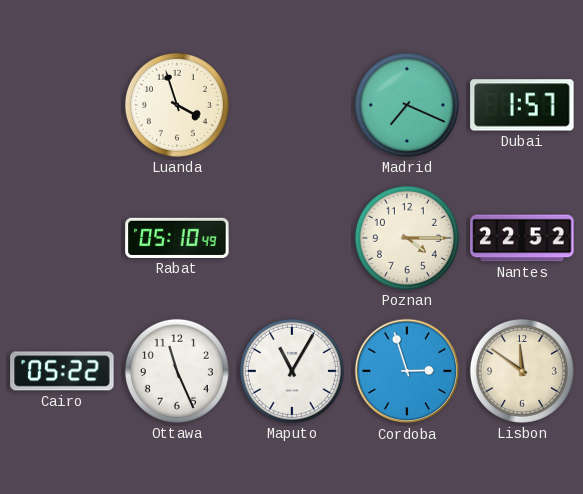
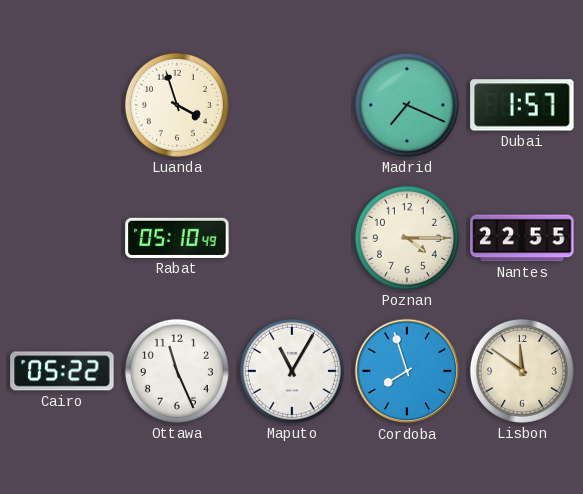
Nantes: 22:52 -> 22:55
Cordoba: 2:57 -> 7:57
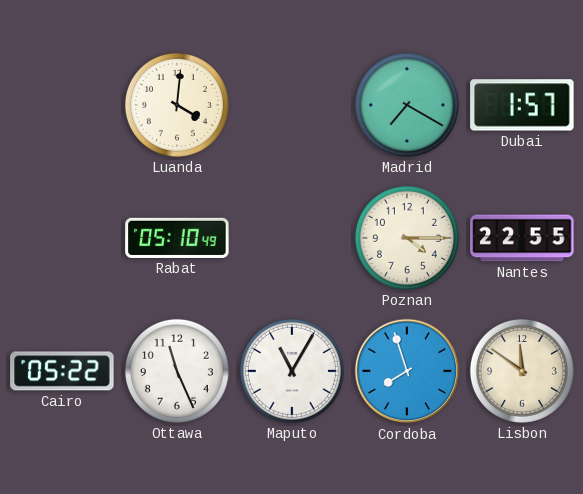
Luanda: 3:57 -> 4:01
Madrid: 7:19 -> 7:20
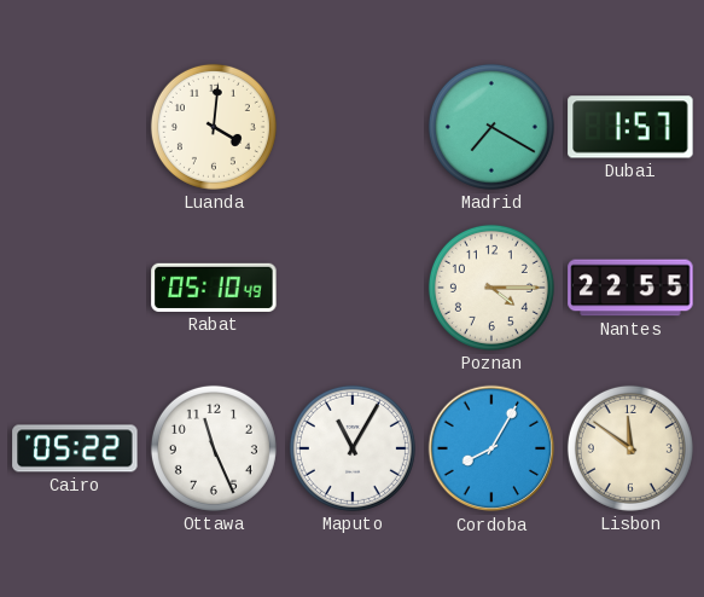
Cordoba: 7:57 -> 8:05
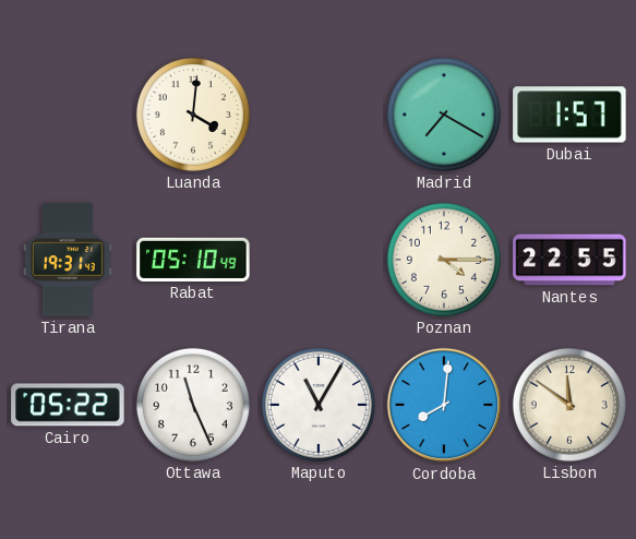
Tirana: none -> 19:31
Cordoba: 8:05 -> 8:01
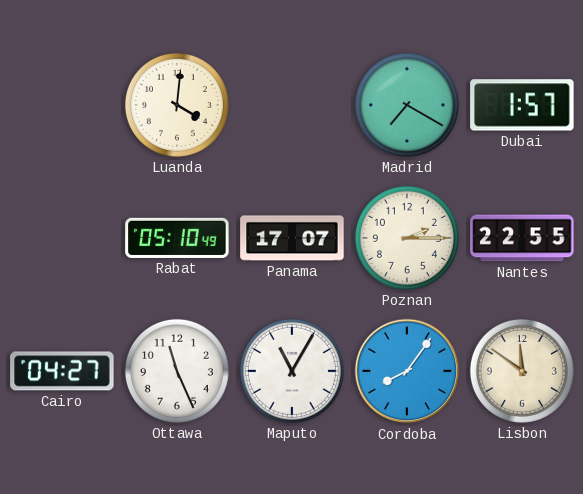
Tirana: 19:31 -> none
Panama: none -> 17:07
Poznan: 4:15 -> 2:15
Cairo: 05:22 -> 04:27
Cordoba: 8:01 -> 8:06
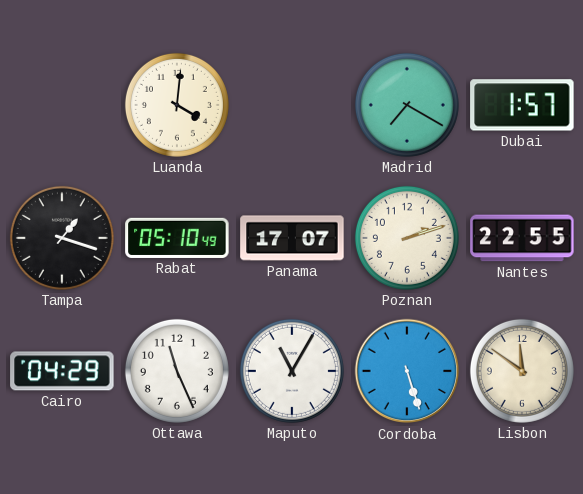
Tampa: none -> 1:18
Poznan: 2:15 -> 2:12
Cairo: 04:27 -> 04:29
Cordoba: 8:06 -> 5:27
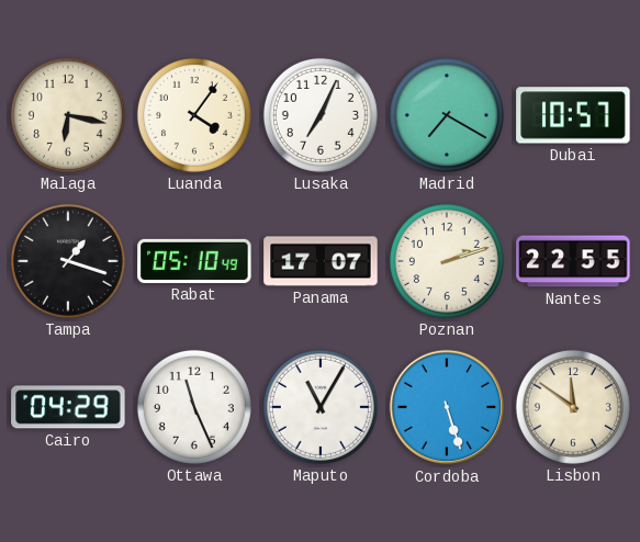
Malaga: none -> 6:17
Luanda: 4:01 -> 4:06
Lusaka: none -> 7:04
Dubai: 1:57 -> 10:57
